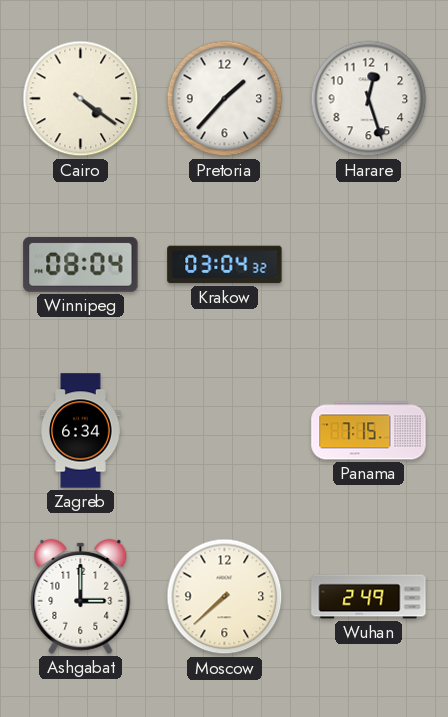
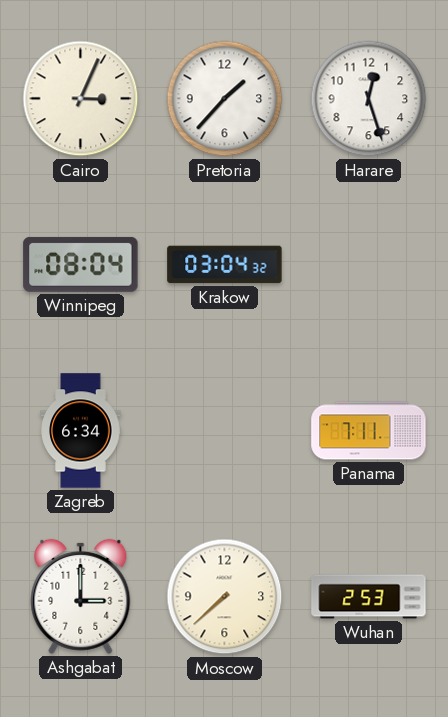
Cairo: 4:21 -> 3:04
Panama: 7:15 -> 7:11
Wuhan: 2:49 -> 2:53
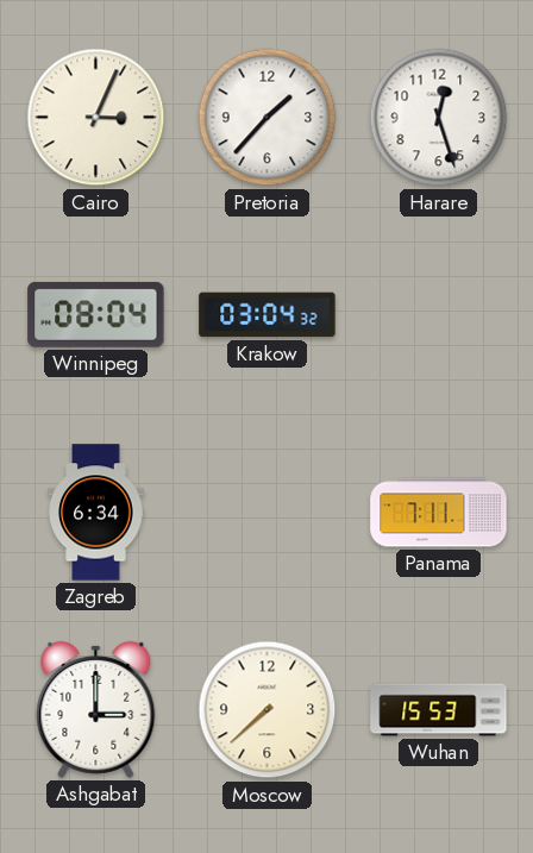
Wuhan: 2:53 -> 15:53
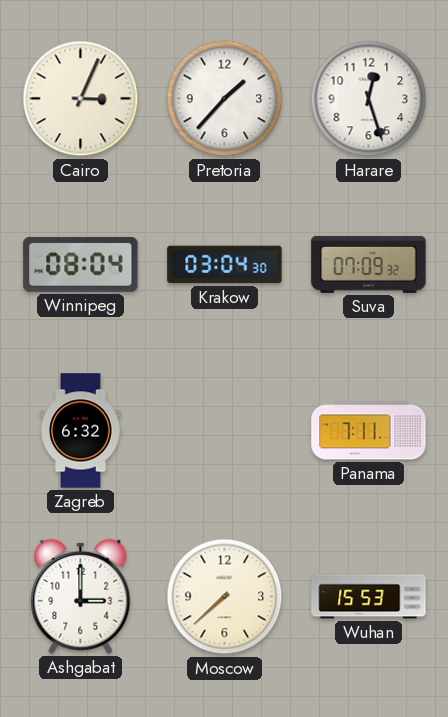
Krakow: 03:04:32 -> 03:04:30
Suva: none -> 07:09
Zagreb: 6:34 -> 6:32
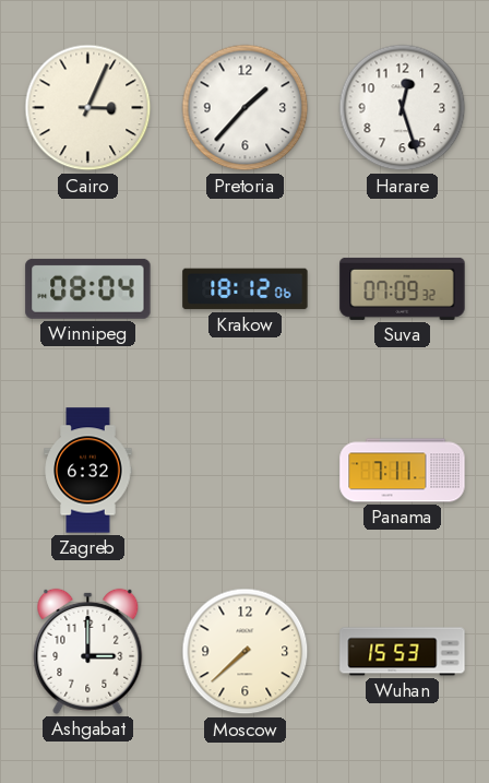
Krakow: 03:04 -> 18:12
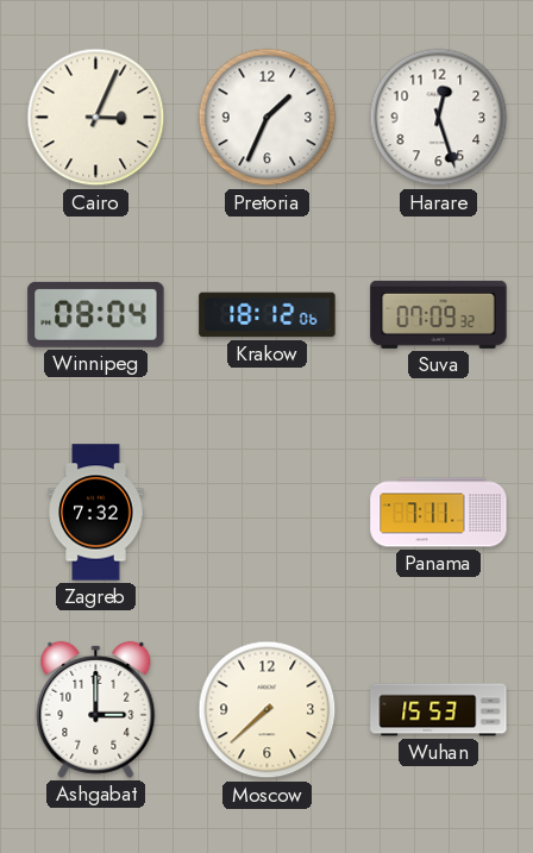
Pretoria: 1:37 -> 1:34
Zagreb: 6:32 -> 7:32
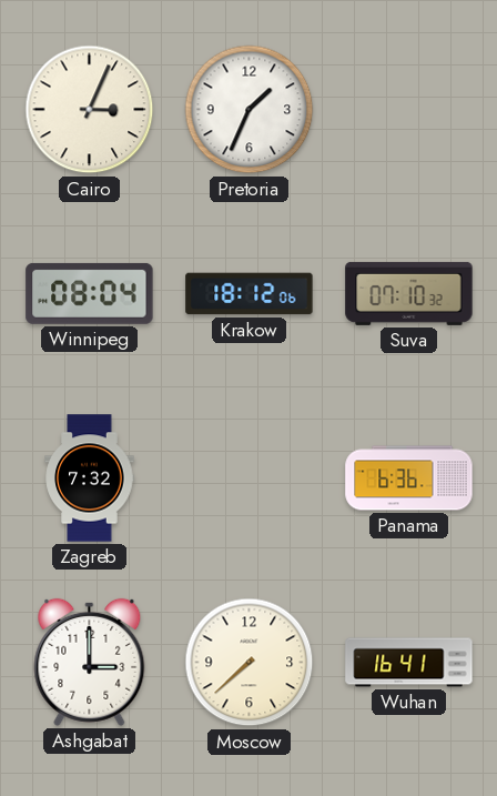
Harare: 12:27 -> none
Suva: 07:09 -> 07:10
Panama: 7:11 -> 6:36
Wuhan: 15:53 -> 16:41
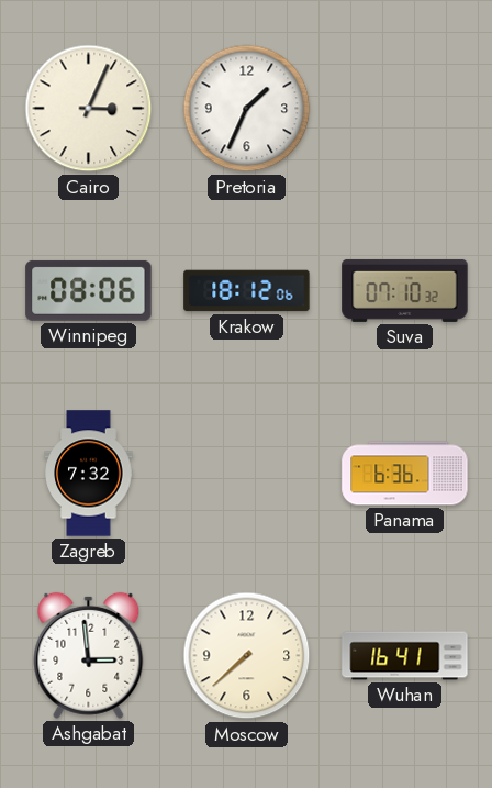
Winnipeg: 08:04 -> 08:06
Ashgabat: 3:00 -> 2:59
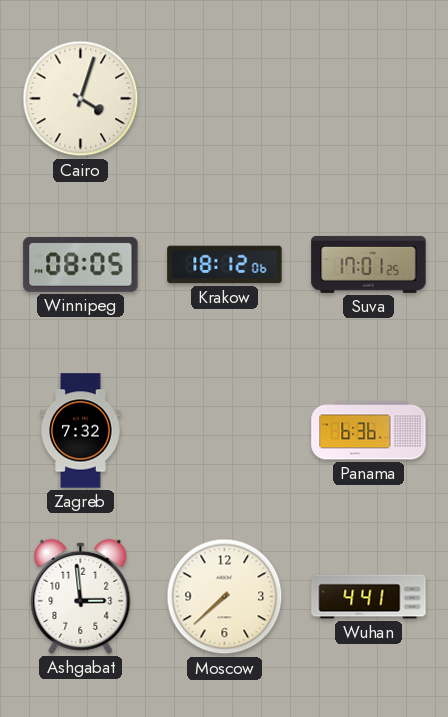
Cairo: 3:04 -> 4:03
Pretoria: 1:34 -> none
Winnipeg: 08:06 -> 08:05
Suva: 07:10 -> 17:01
Wuhan: 16:41 -> 4:41
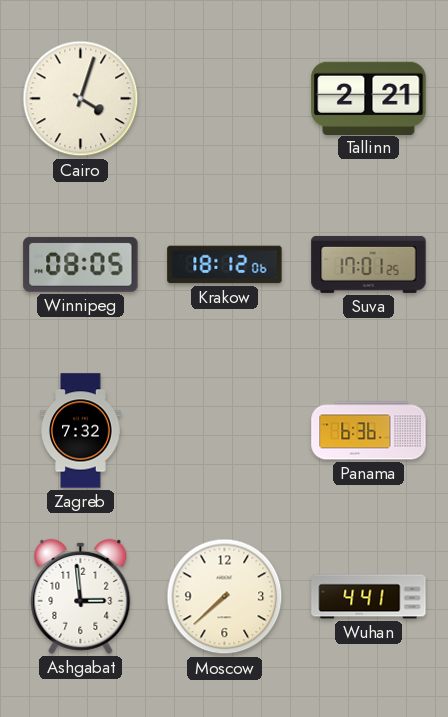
Tallinn: none -> 2:21
